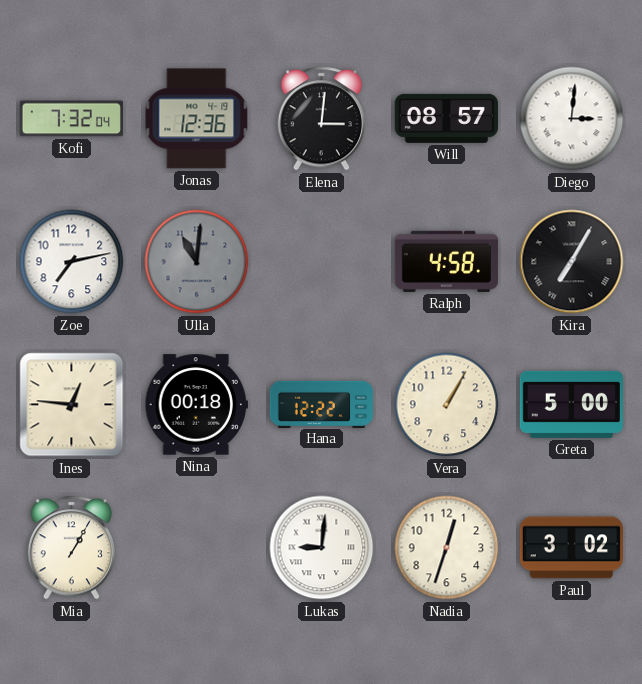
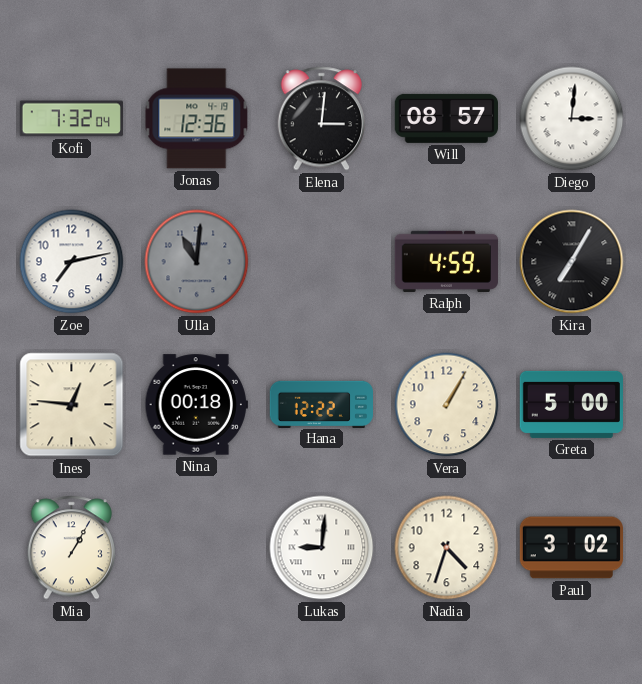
Ralph: 4:58 -> 4:59
Nadia: 12:33 -> 4:33
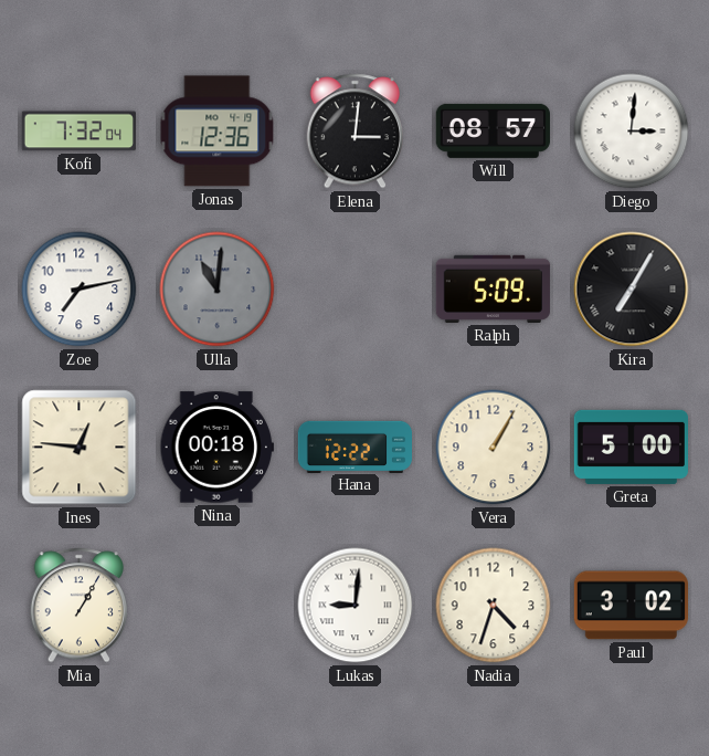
Ralph: 4:59 -> 5:09
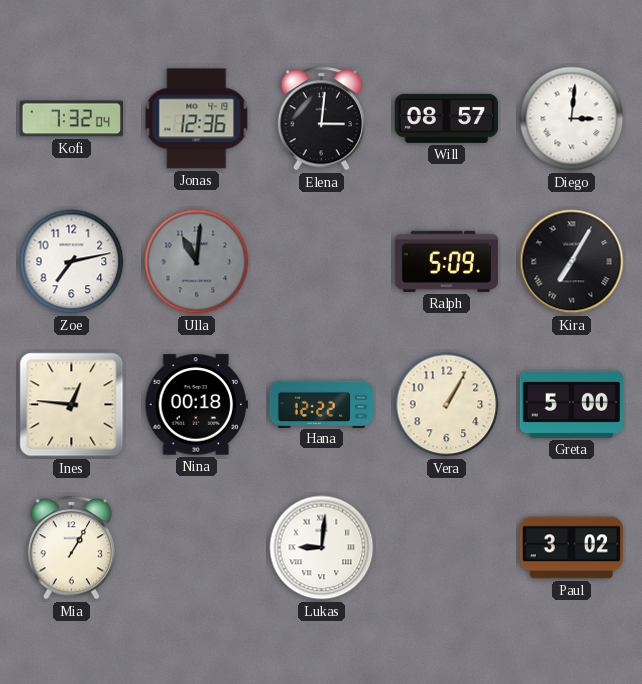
Nadia: 4:33 -> none
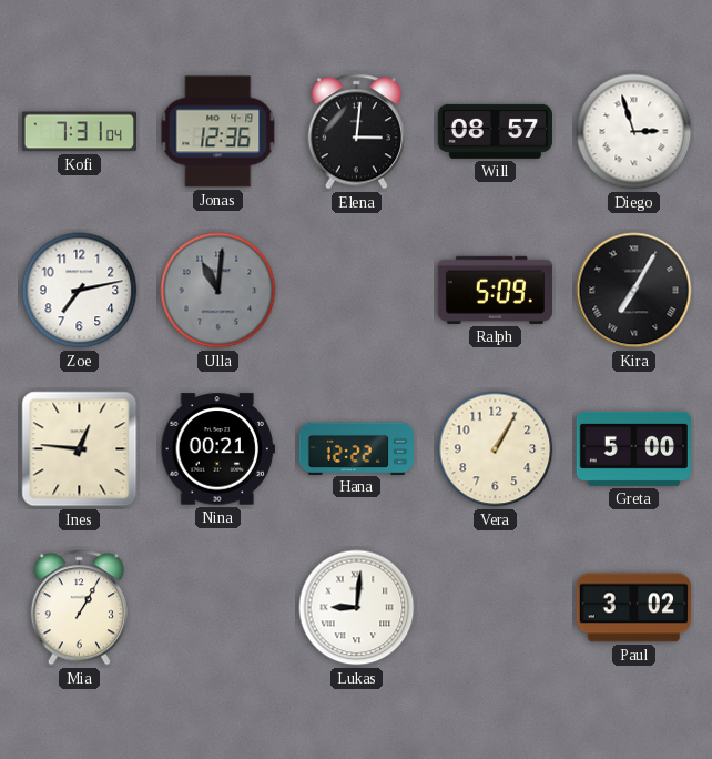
Kofi: 7:32 -> 7:31
Diego: 3:01 -> 2:57
Nina: 00:18 -> 00:21
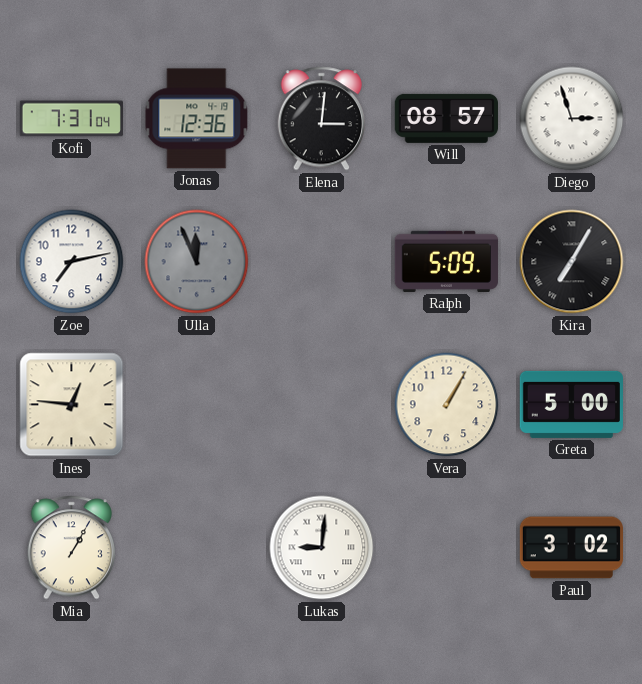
Ulla: 11:01 -> 11:56
Nina: 00:21 -> none
Hana: 12:22 -> none
